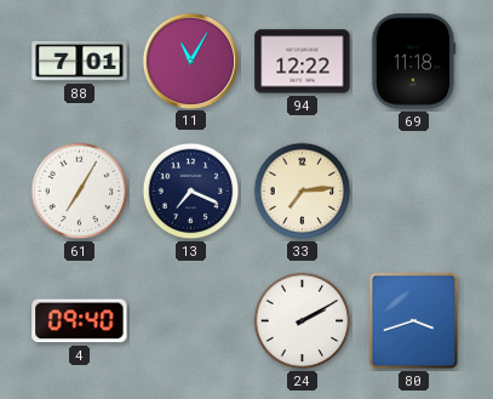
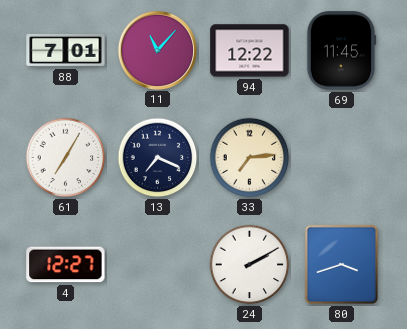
11: 11:05 -> 11:07
69: 11:18 -> 11:45
4: 09:40 -> 12:27
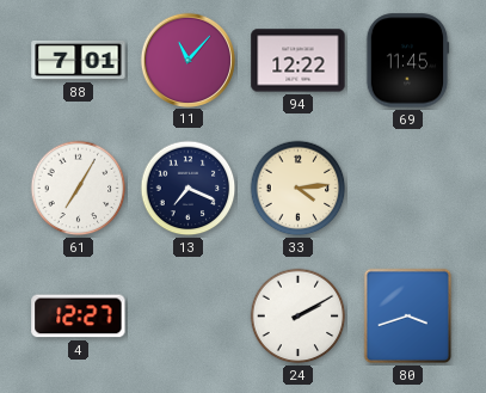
33: 7:14 -> 4:14
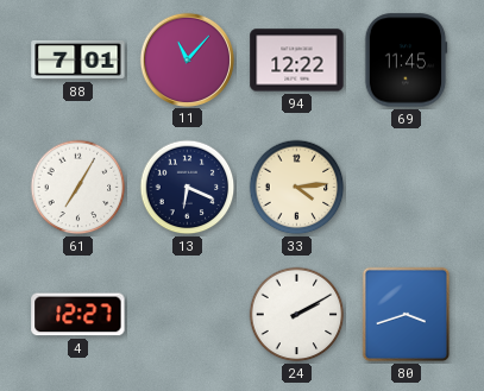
13: 7:19 -> 6:19
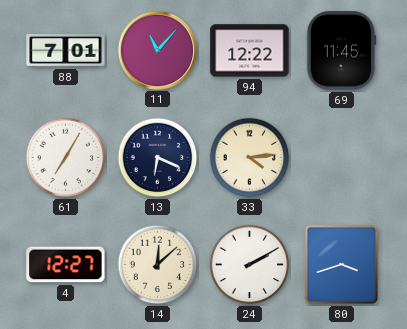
14: none -> 12:08
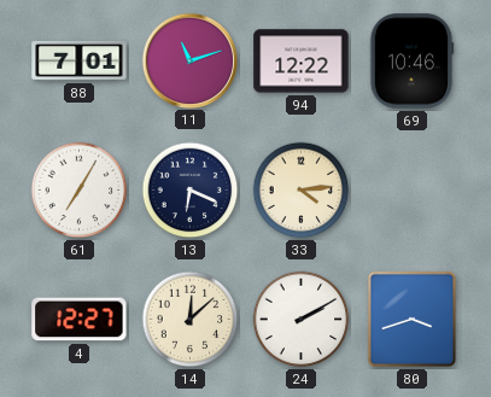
11: 11:07 -> 11:12
69: 11:45 -> 10:46
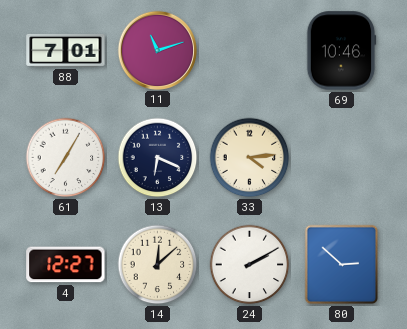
94: 12:22 -> none
80: 3:42 -> 2:52
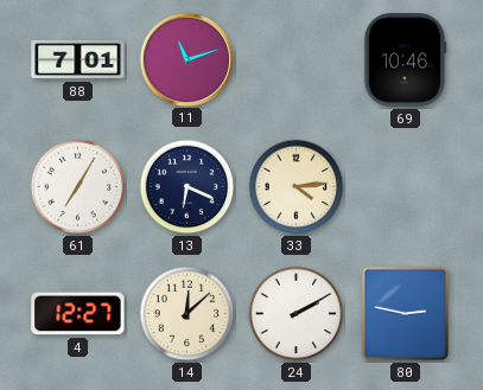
80: 2:52 -> 2:47
